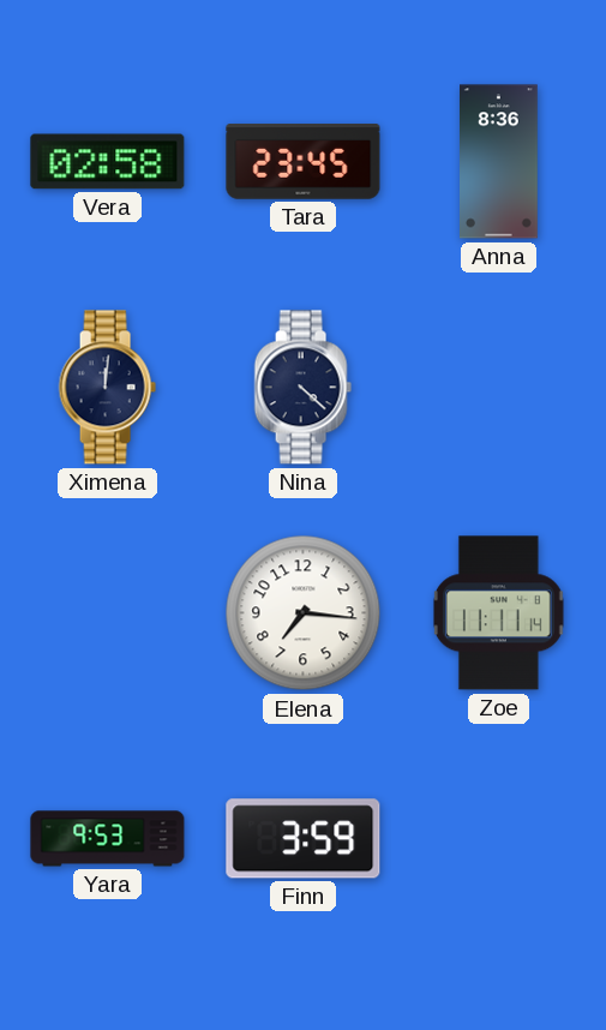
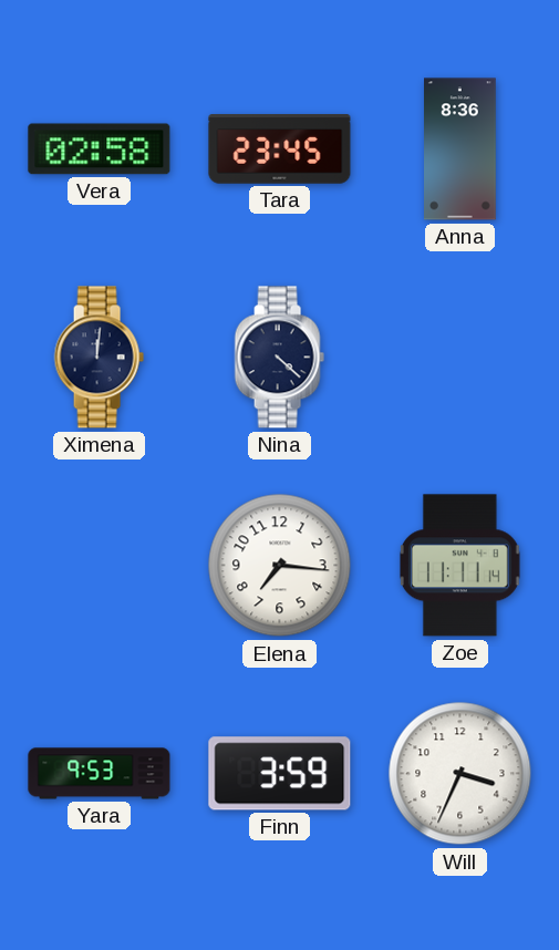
Will: none -> 3:34
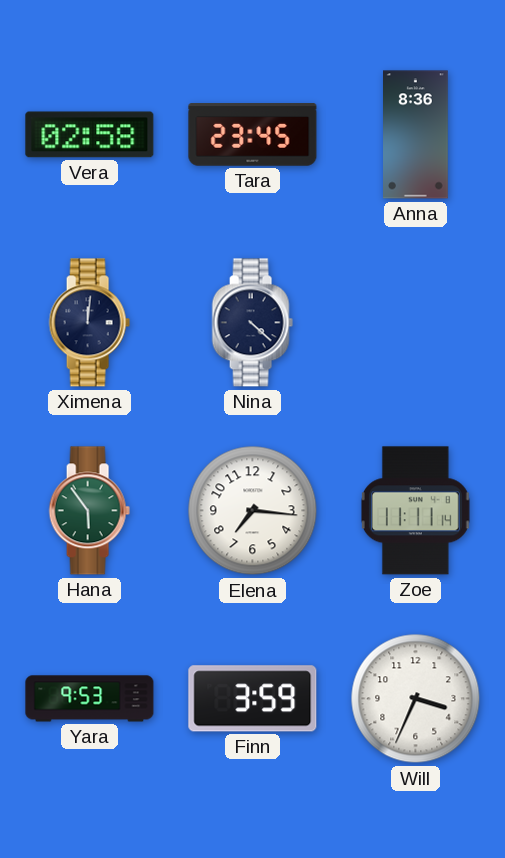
Hana: none -> 5:54
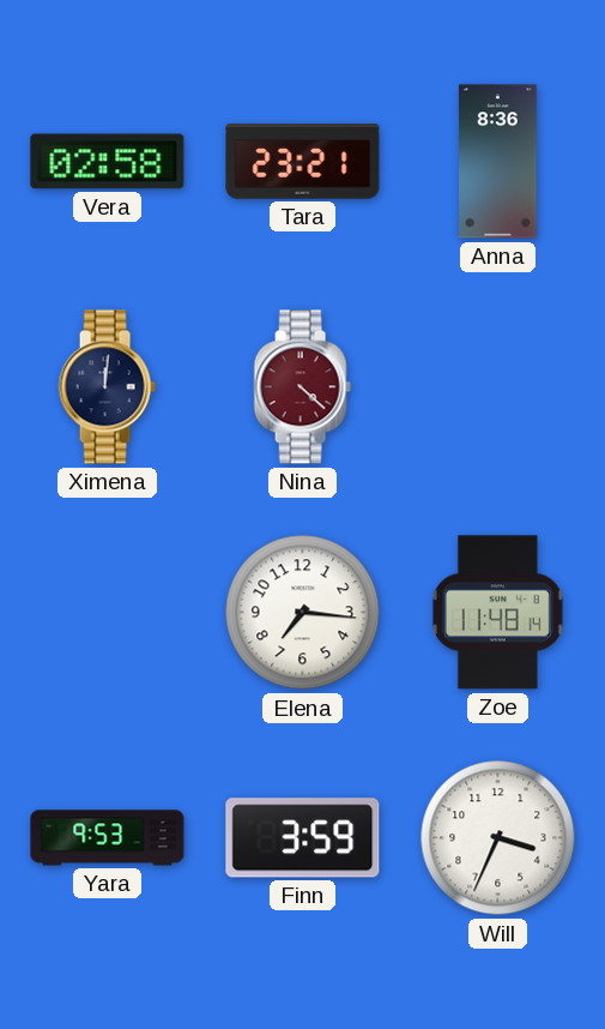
Tara: 23:45 -> 23:21
Nina dial: navy -> burgundy
Hana: 5:54 -> none
Zoe: 11:11 -> 11:48
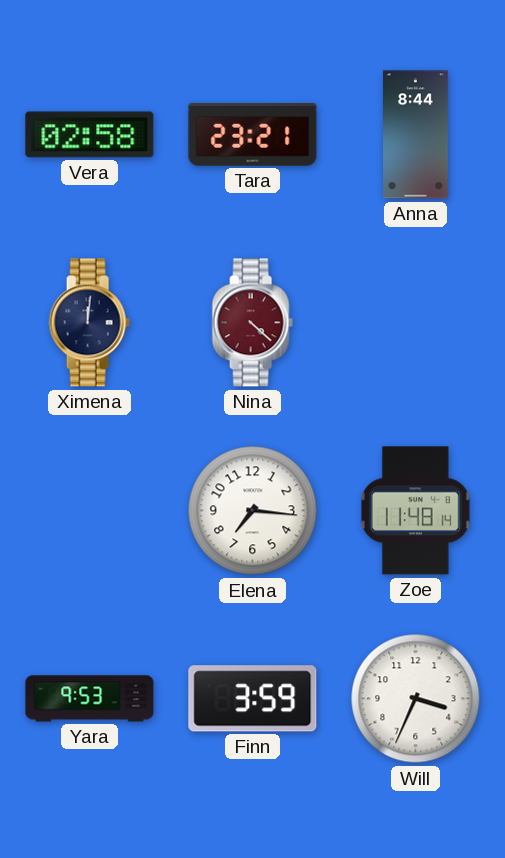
Anna: 8:36 -> 8:44
